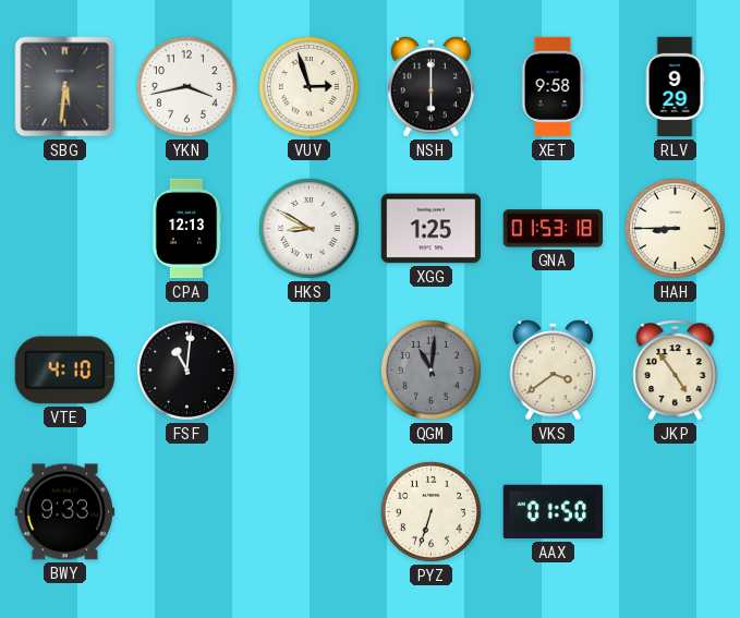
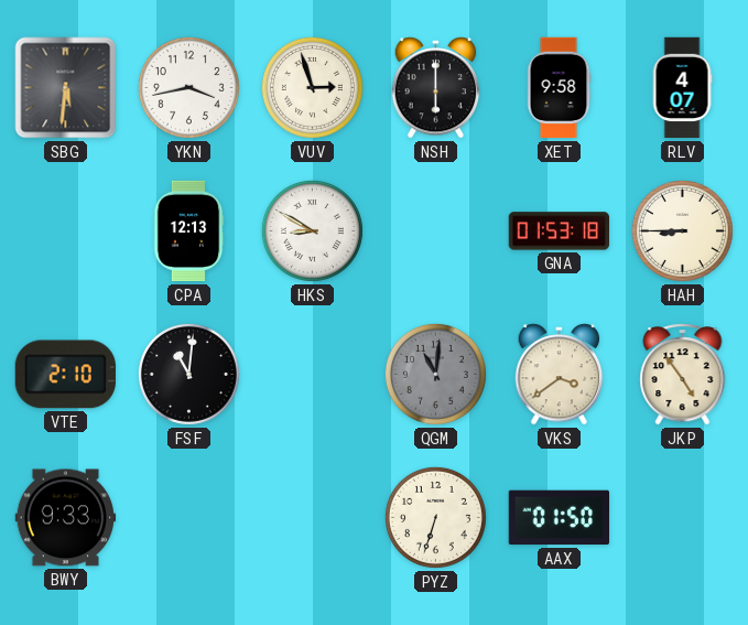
RLV: 9:29 -> 4:07
XGG: 1:25 -> none
VTE: 4:10 -> 2:10
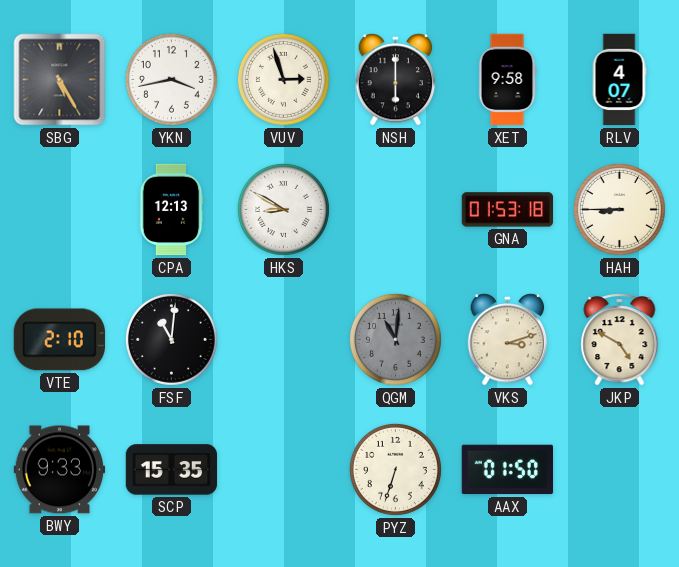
SBG: 5:31 -> 5:25
VKS: 3:39 -> 3:12
JKP: 4:54 -> 4:50
SCP: none -> 15:35
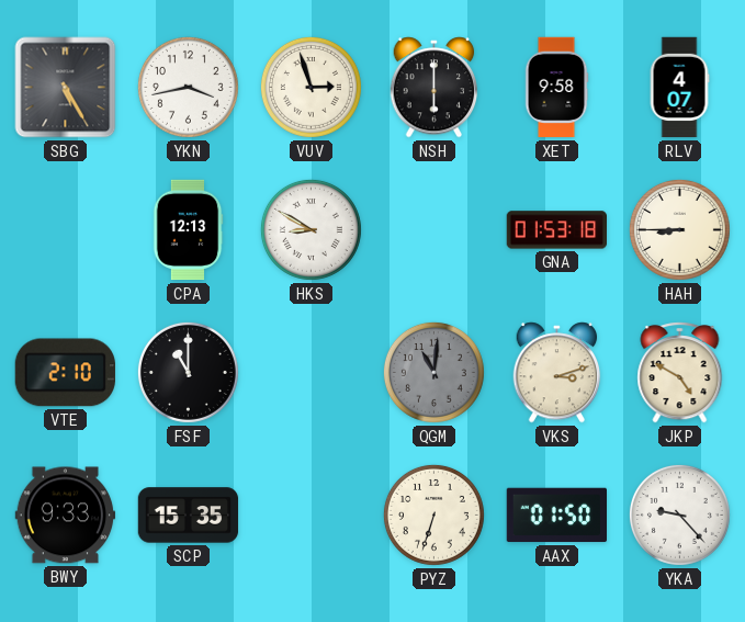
FSF: 11:01 -> 11:00
YKA: none -> 9:23
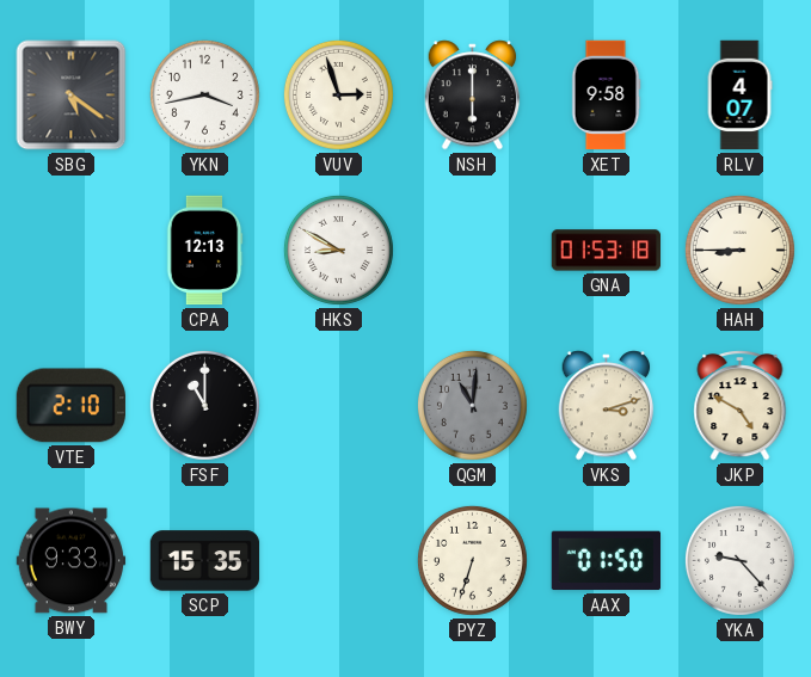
SBG: 5:25 -> 5:21
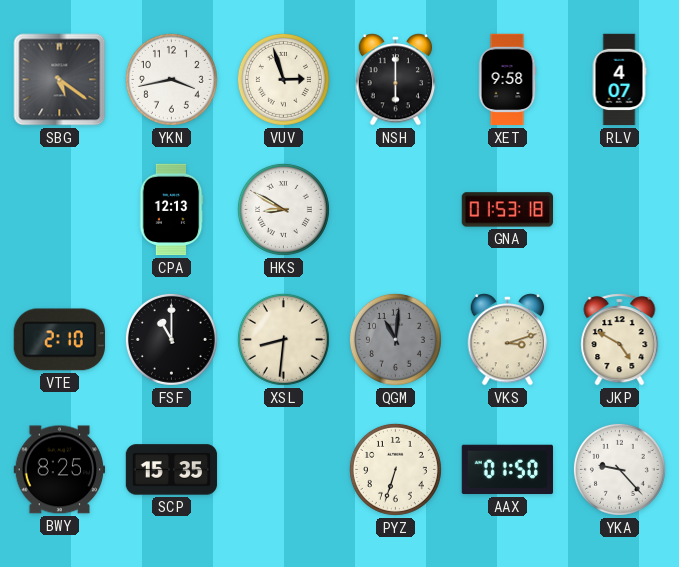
HAH: 8:45 -> none
XSL: none -> 8:31
BWY: 9:33 -> 8:25
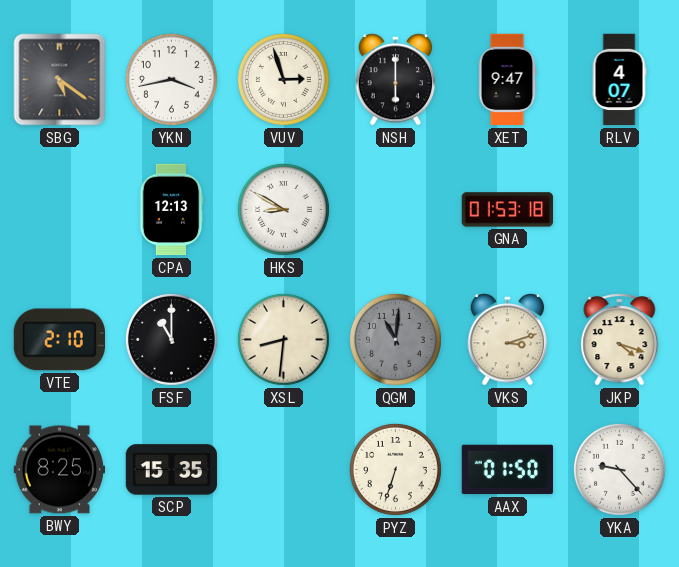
XET: 9:58 -> 9:47
JKP: 4:50 -> 4:18
